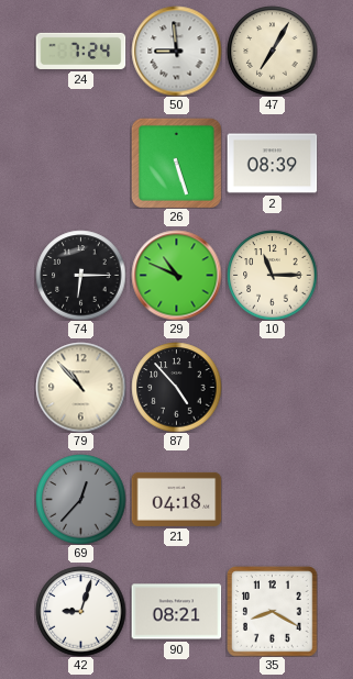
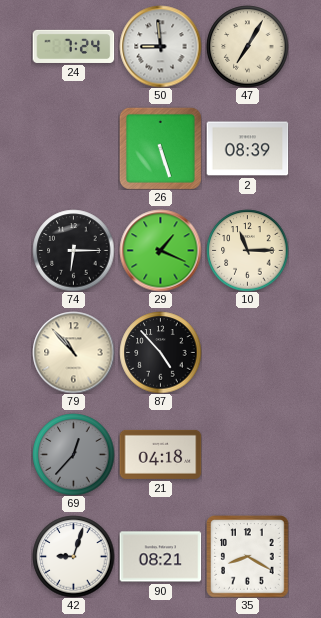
29: 10:49 -> 1:19
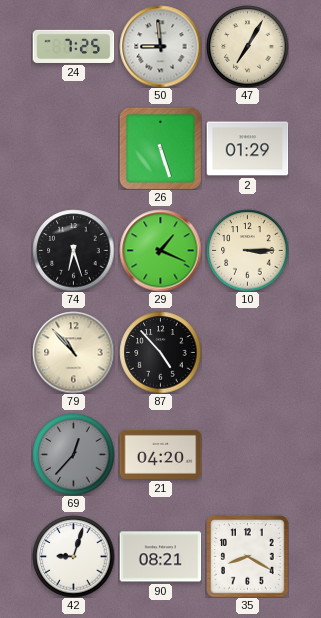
24: 7:24 -> 7:25
2: 08:39 -> 01:29
74: 6:15 -> 6:27
10: 11:15 -> 3:15
21: 04:18 -> 04:20
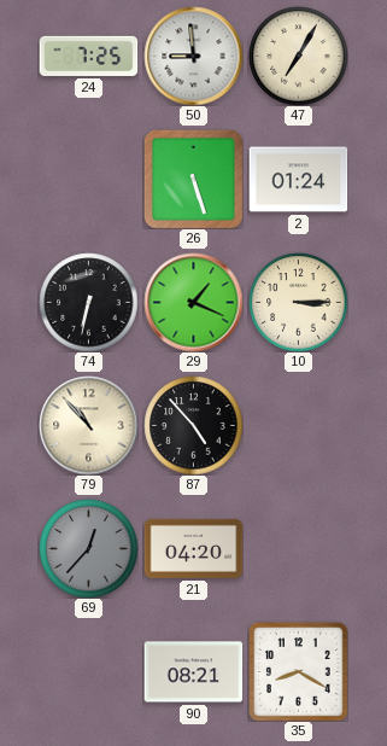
2: 01:29 -> 01:24
74: 6:27 -> 6:32
42: 9:03 -> none
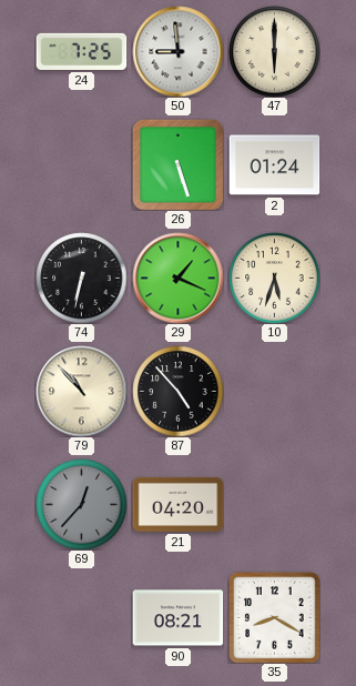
47: 7:05 -> 6:00
10: 3:15 -> 5:33
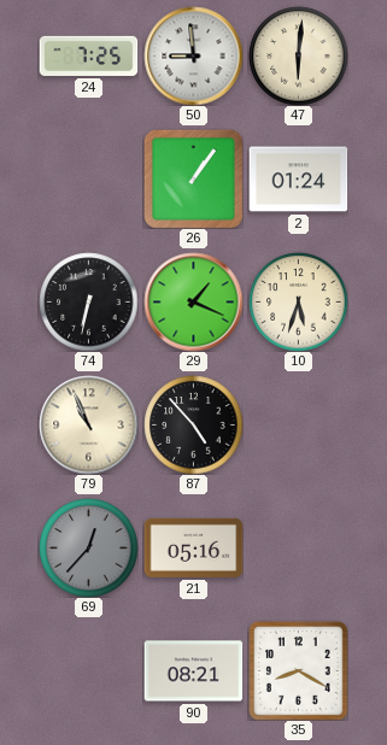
47: 6:00 -> 6:01
26: 5:27 -> 1:06
79: 10:53 -> 10:56
21: 04:20 -> 05:16
